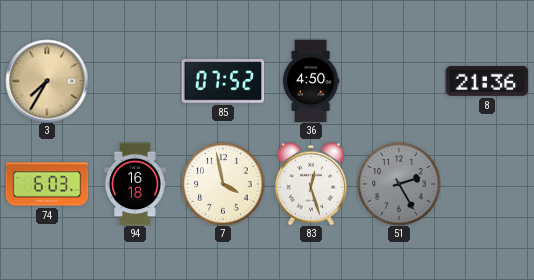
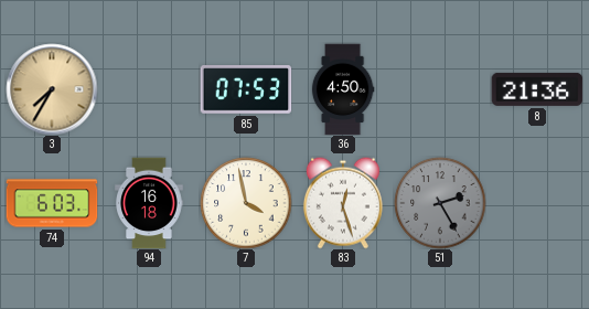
85: 07:52 -> 07:53
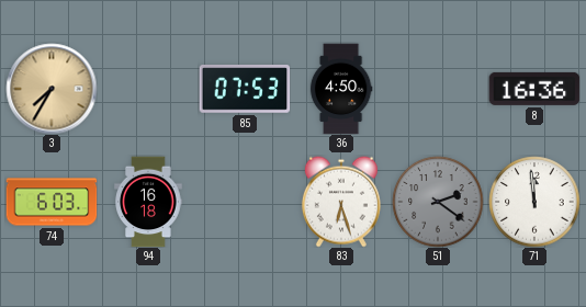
8: 21:36 -> 16:36
7: 3:58 -> none
83: 12:27 -> 6:27
51: 2:25 -> 2:21
71: none -> 11:59
